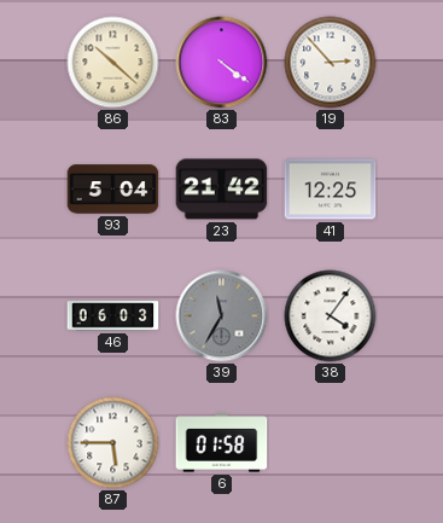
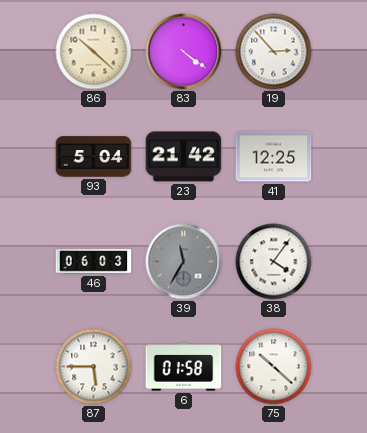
75: none -> 10:22
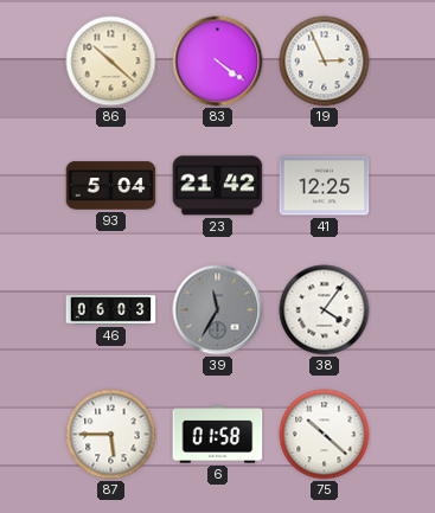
19: 2:53 -> 2:56
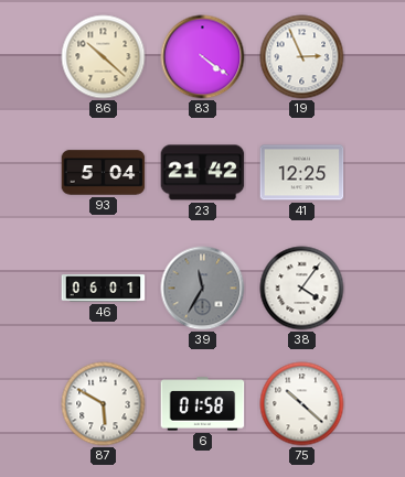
46: 06:03 -> 06:01
87: 5:45 -> 5:50
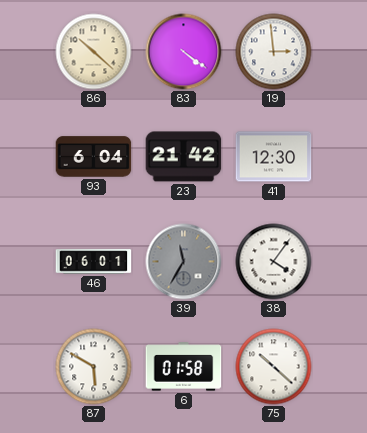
19: 2:56 -> 2:59
93: 5:04 -> 6:04
41: 12:25 -> 12:30
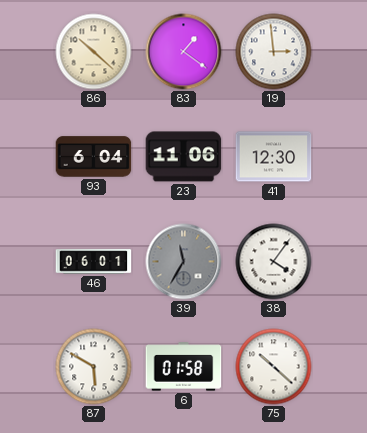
83: 4:21 -> 1:21
23: 21:42 -> 11:06
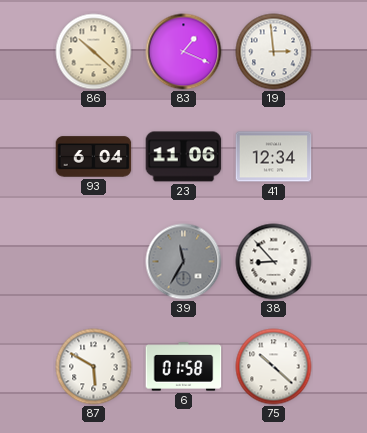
83: 1:21 -> 1:19
41: 12:30 -> 12:34
46: 06:01 -> none
38: 4:06 -> 8:53
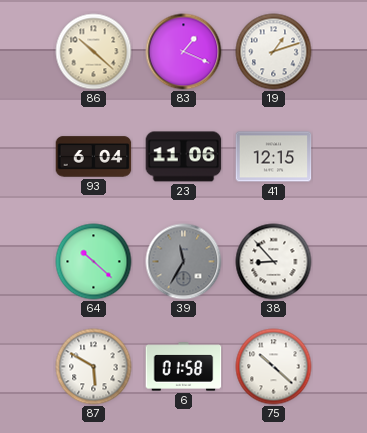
19: 2:59 -> 1:12
41: 12:34 -> 12:15
64: none -> 10:22
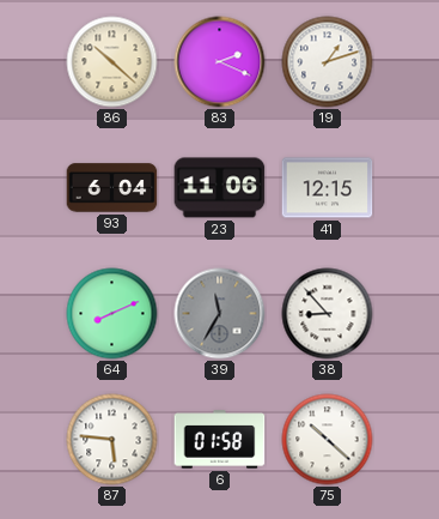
83: 1:19 -> 2:19
64: 10:22 -> 8:11
87: 5:50 -> 5:46
